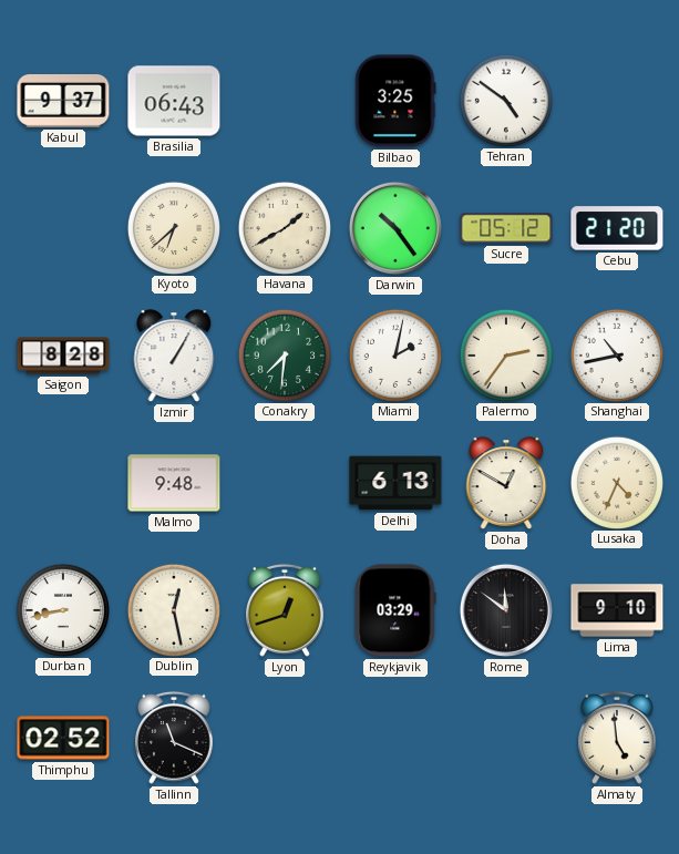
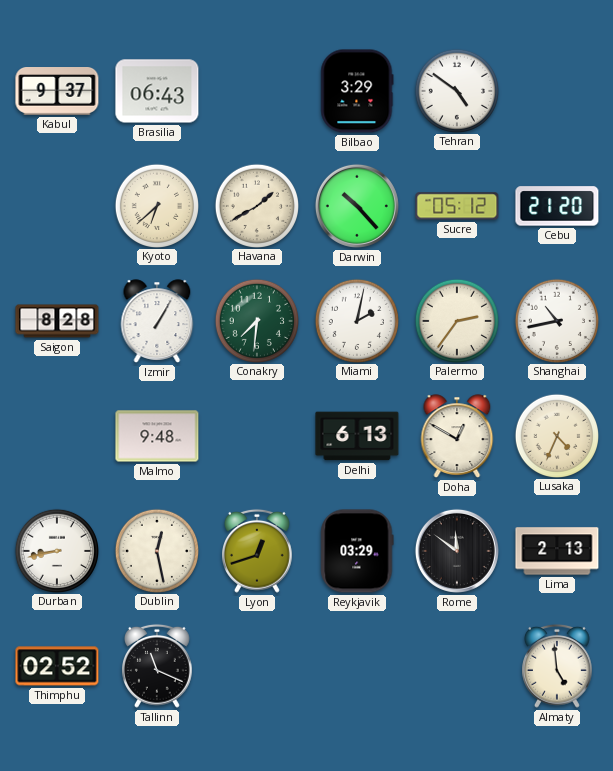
Bilbao: 3:25 -> 3:29
Darwin: 10:24 -> 10:23
Lima: 9:10 -> 2:13
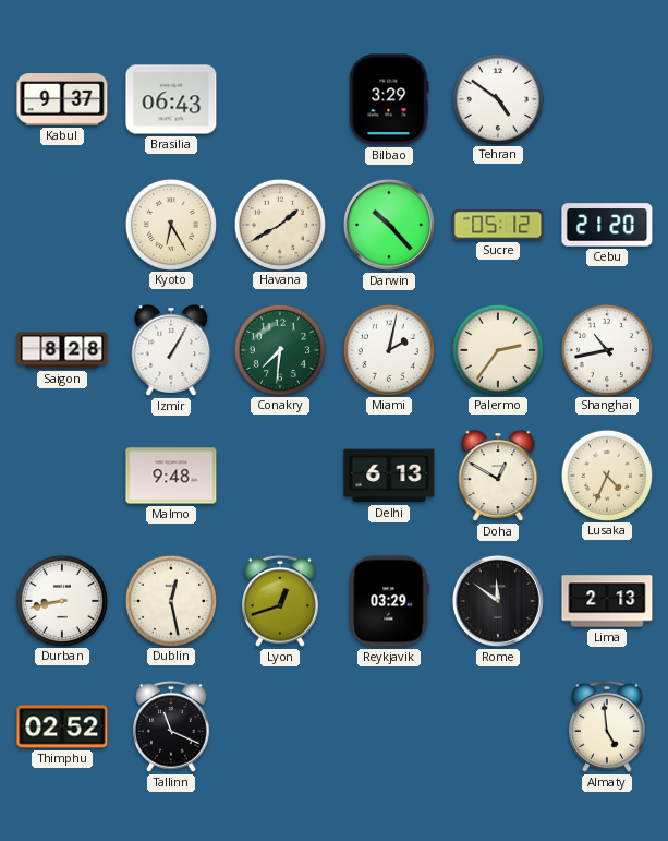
Kyoto: 6:38 -> 6:25
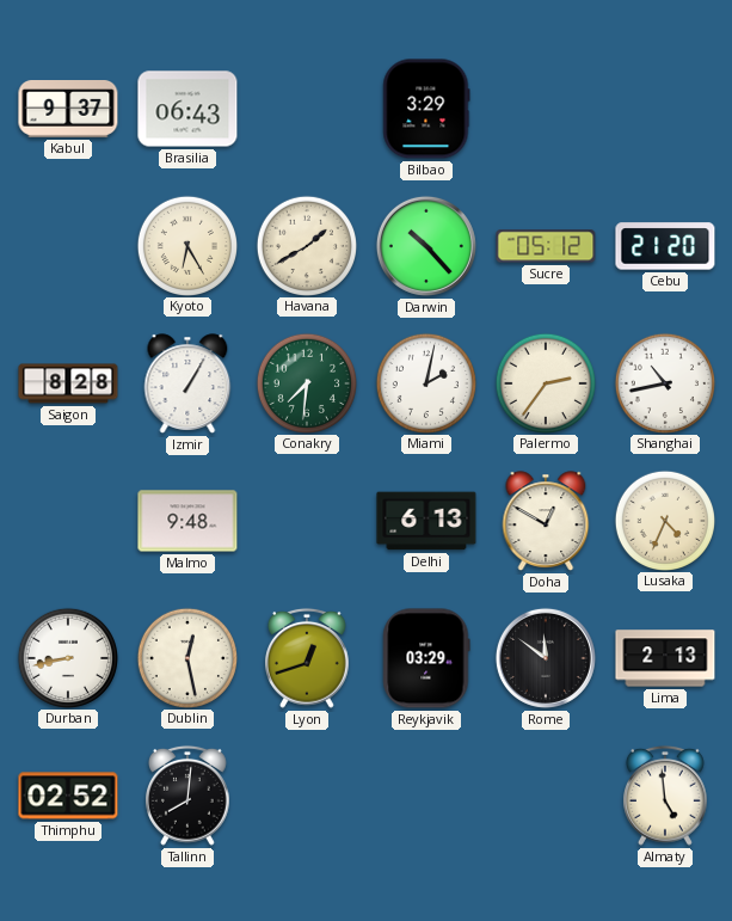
Tehran: 4:51 -> none
Tallinn: 11:19 -> 8:01
